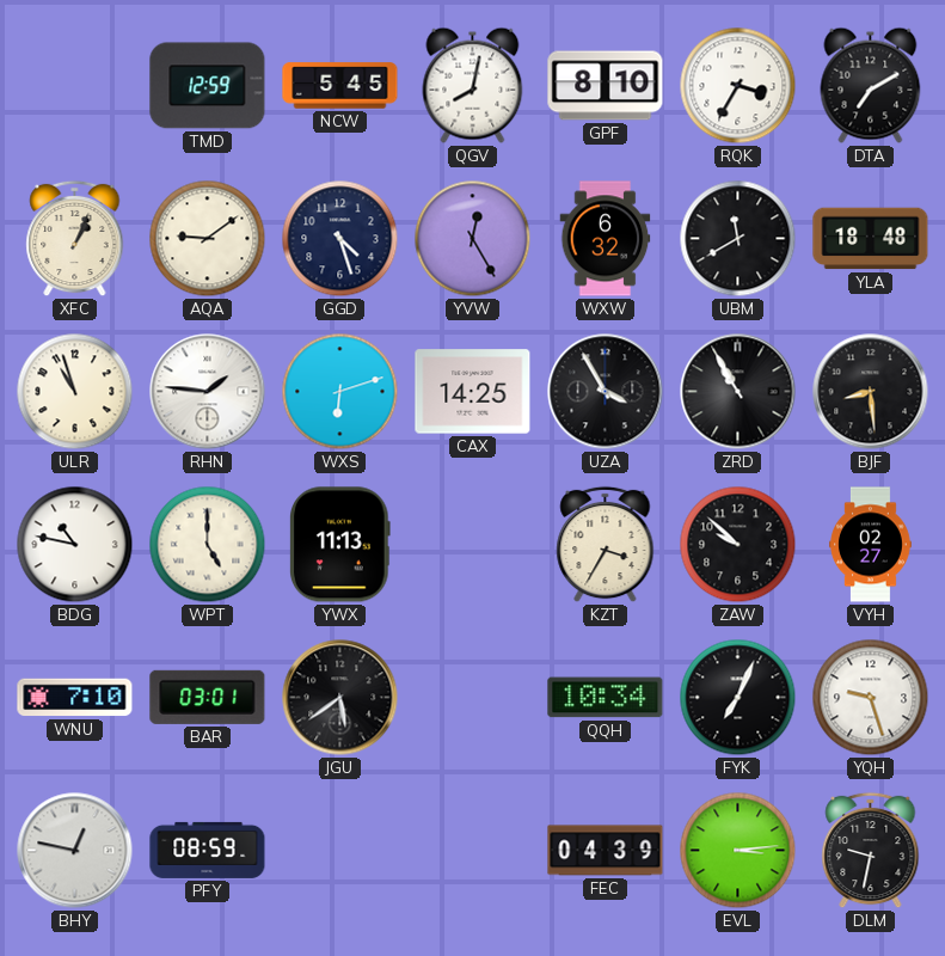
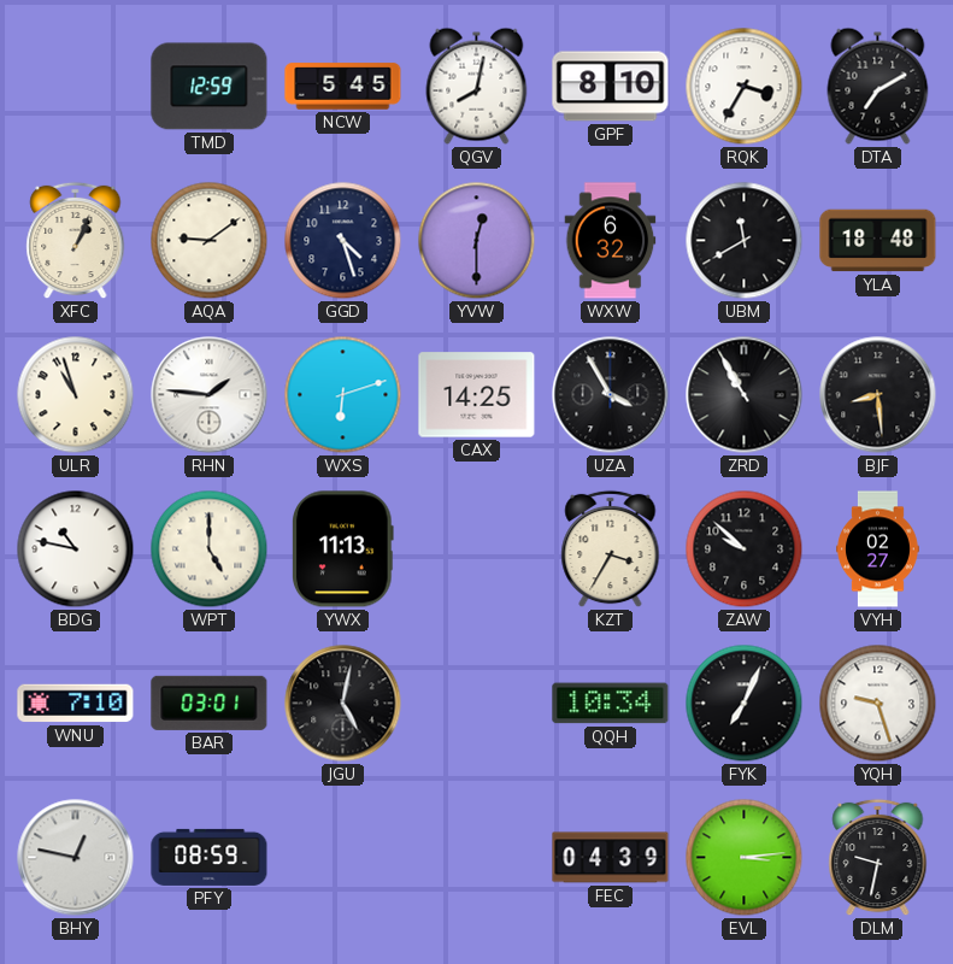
YVW: 12:25 -> 12:30
JGU: 5:39 -> 5:02
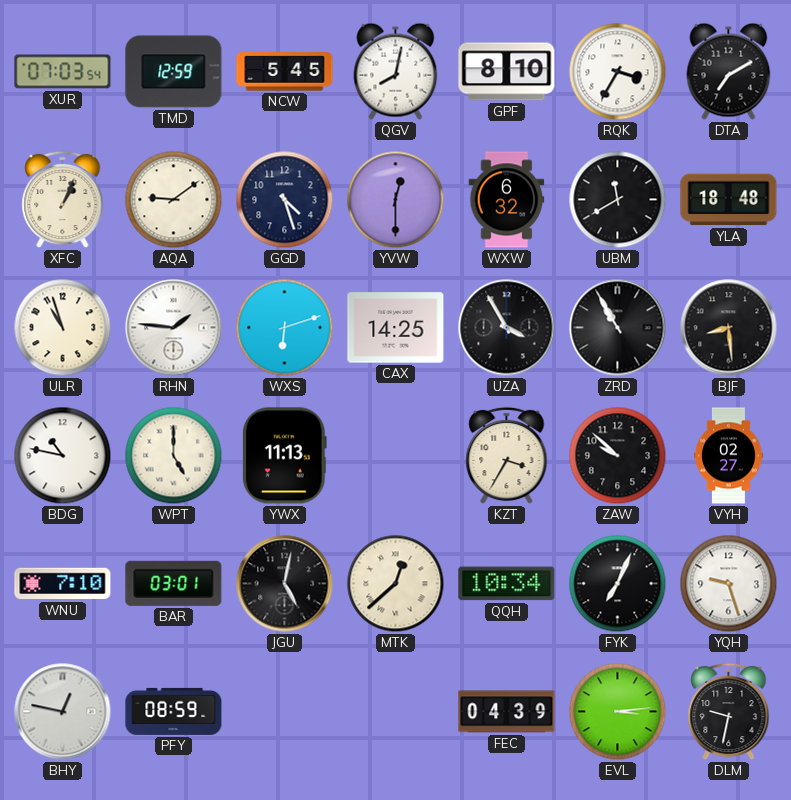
XUR: none -> 07:03
MTK: none -> 12:38
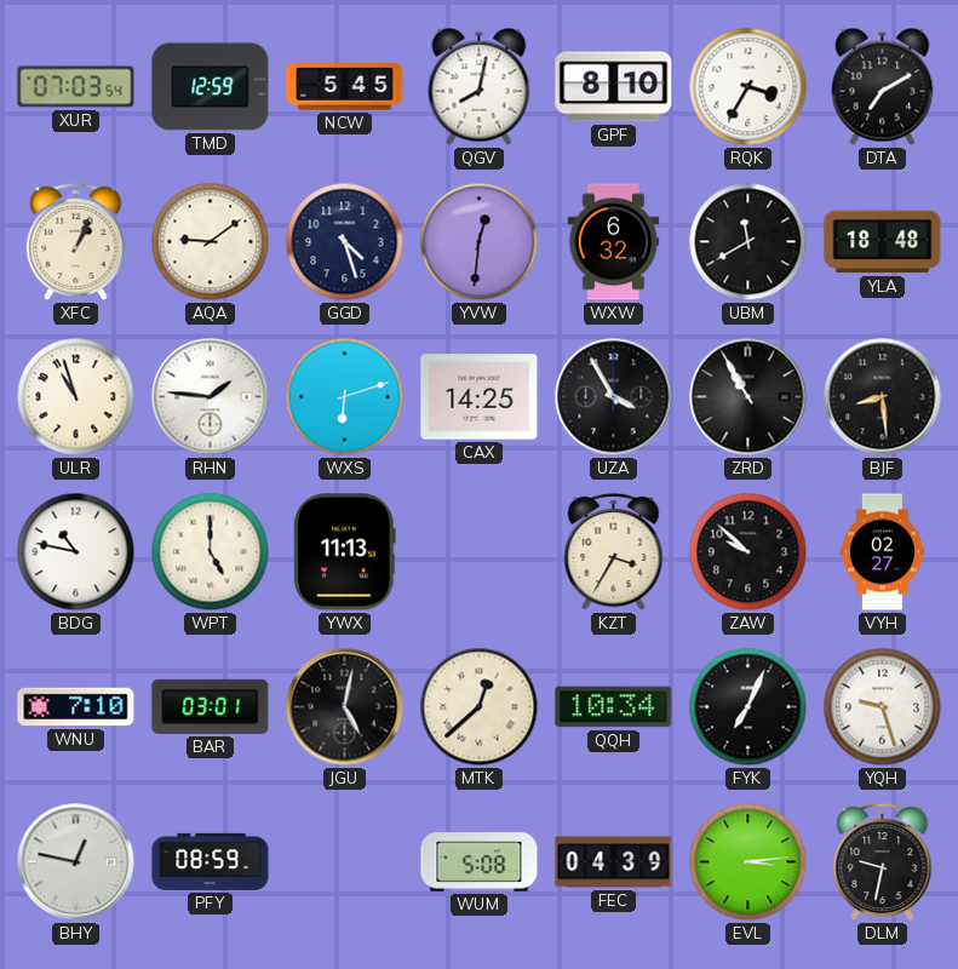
YVW: 12:30 -> 12:31
WUM: none -> 5:08
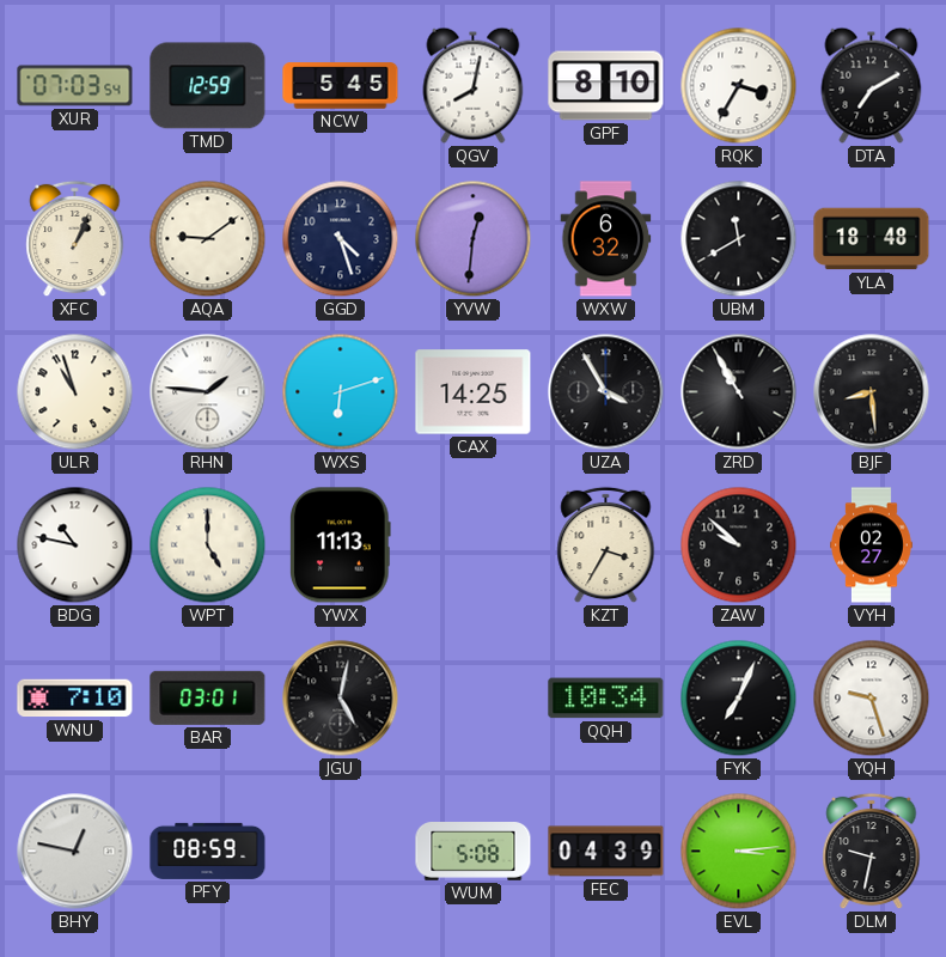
MTK: 12:38 -> none
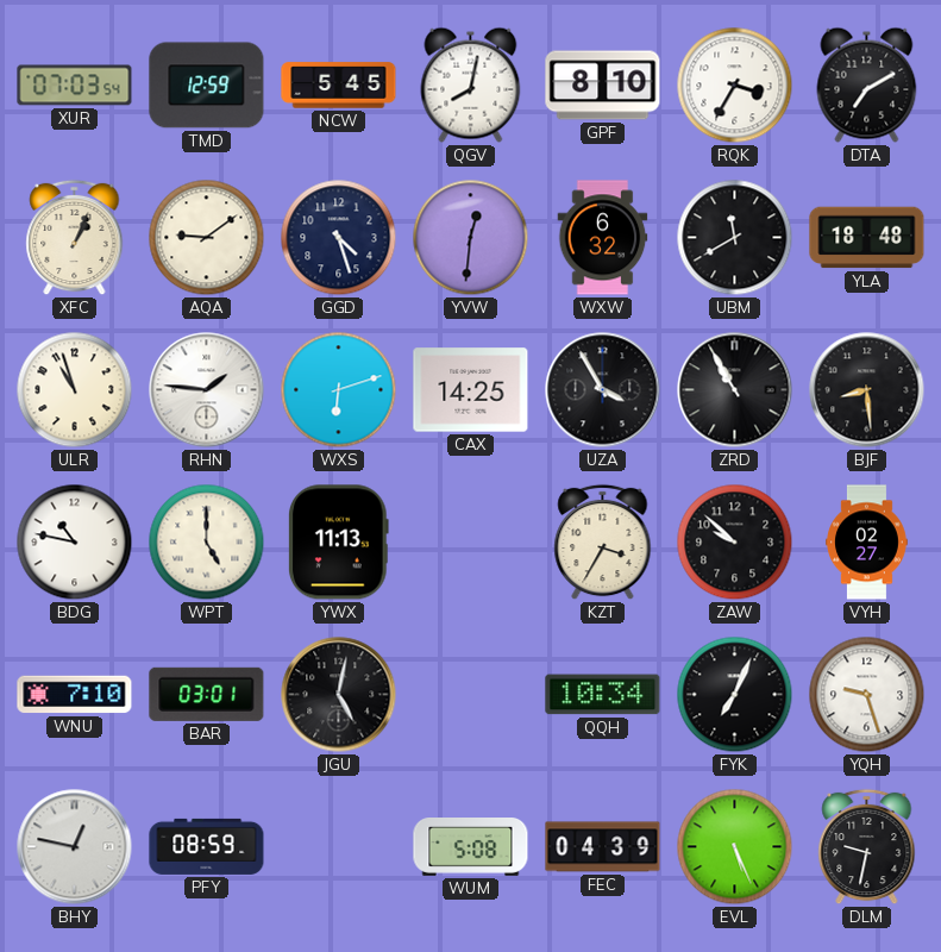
EVL: 3:14 -> 5:26
